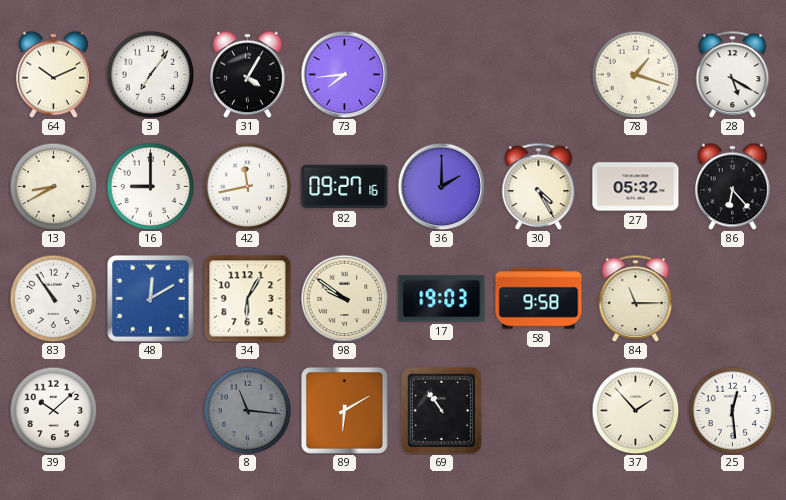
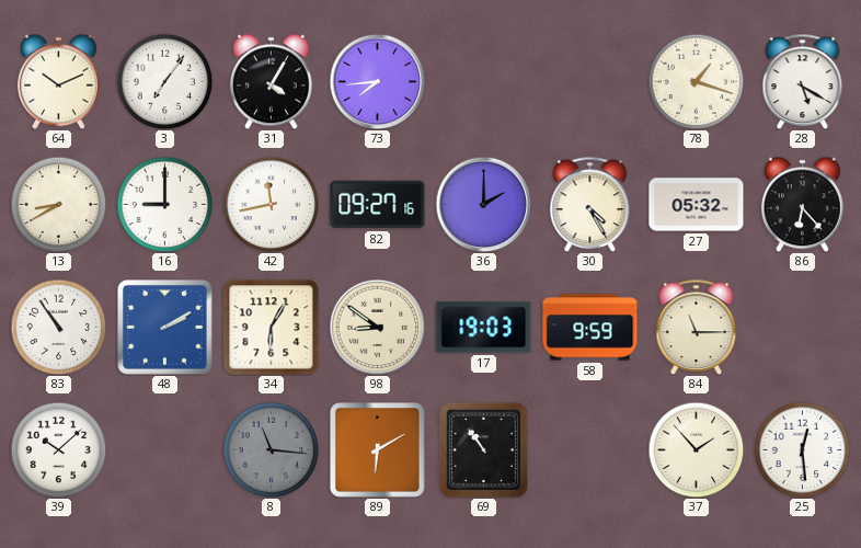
48: 12:10 -> 2:10
98: 9:51 -> 8:51
58: 9:58 -> 9:59
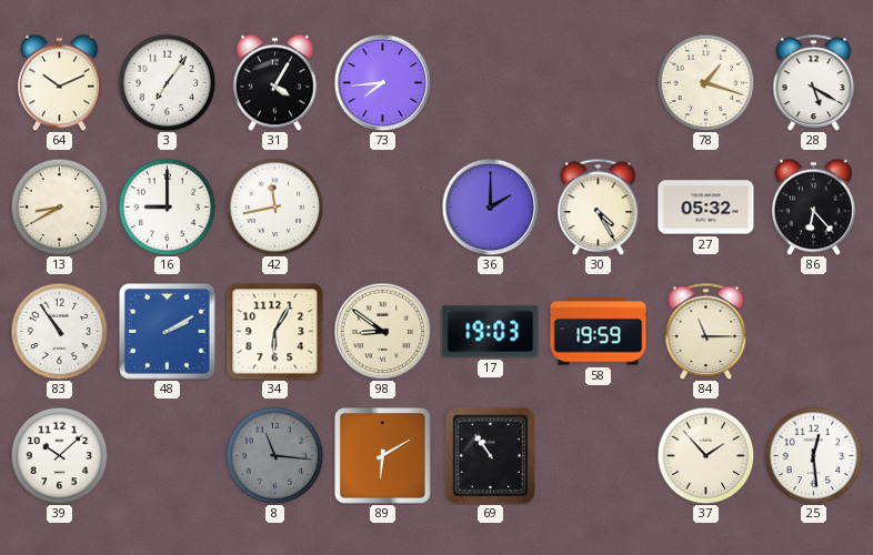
82: 09:27 -> none
58: 9:59 -> 19:59
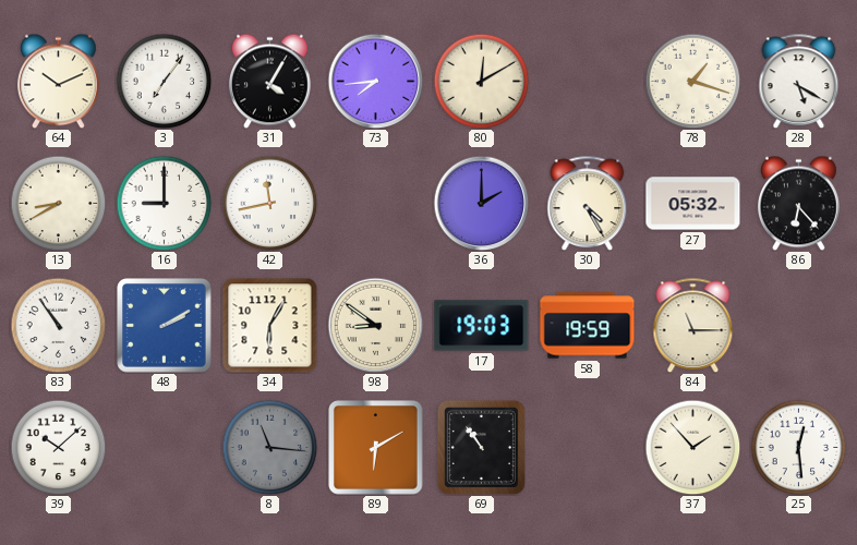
80: none -> 12:10
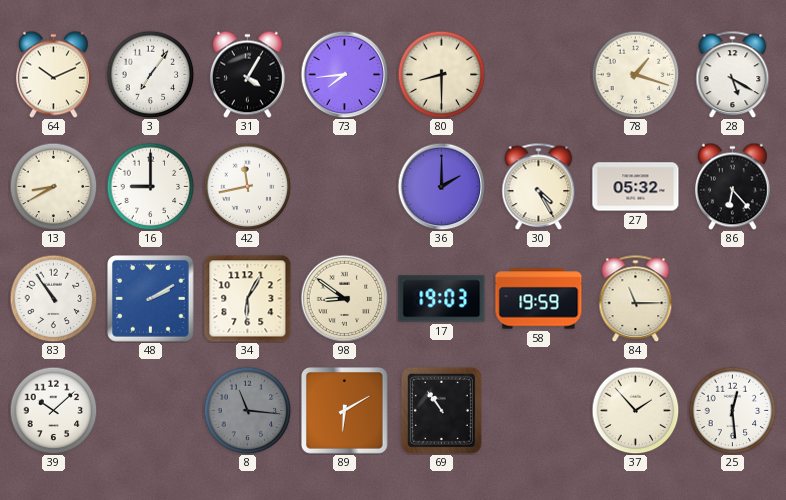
80: 12:10 -> 8:30
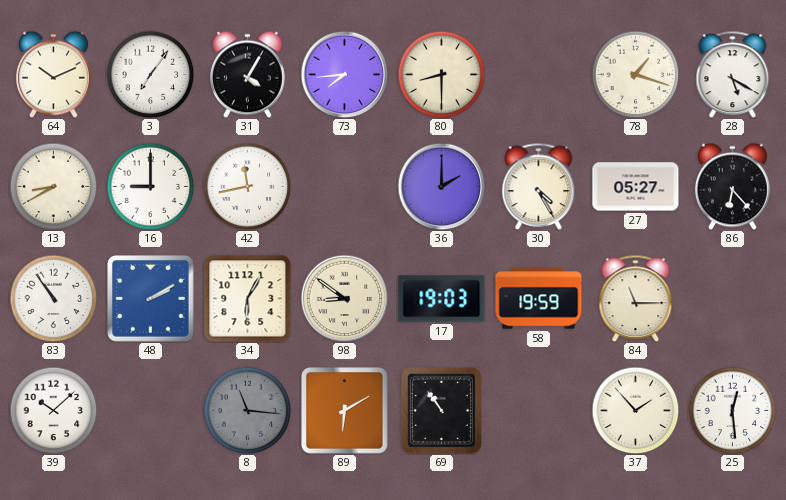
27: 05:32 -> 05:27
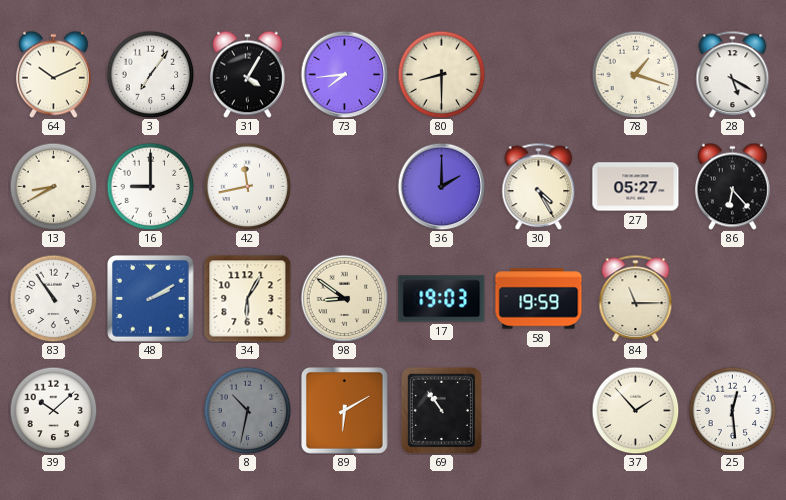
8: 11:16 -> 10:32
